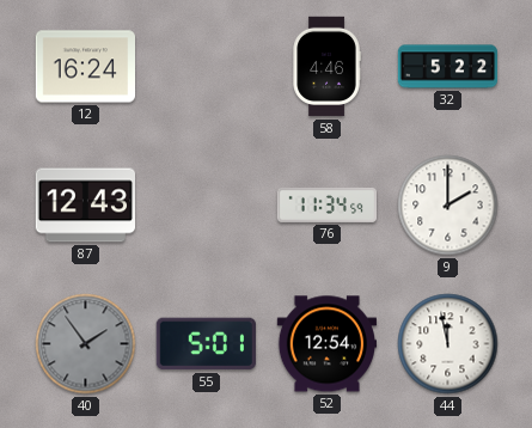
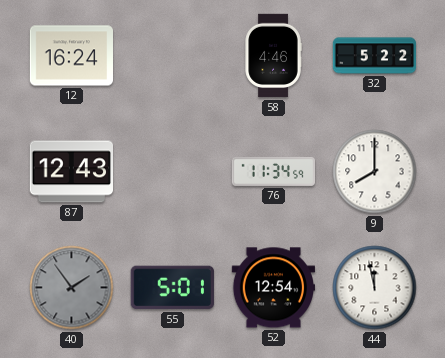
9: 2:00 -> 8:00
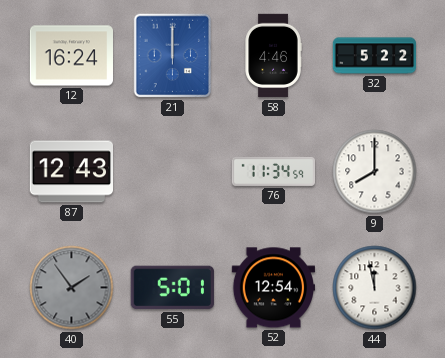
21: none -> 12:00
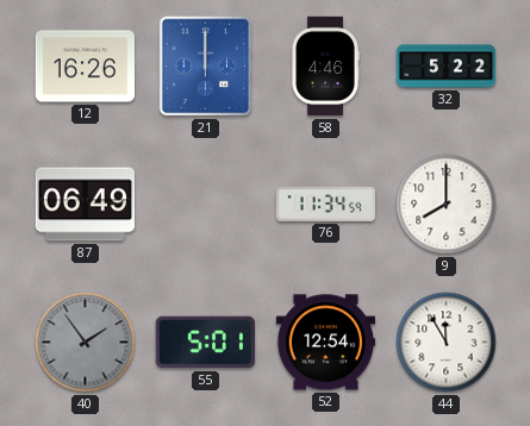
12: 16:24 -> 16:26
87: 12:43 -> 06:49
44: 11:58 -> 11:55
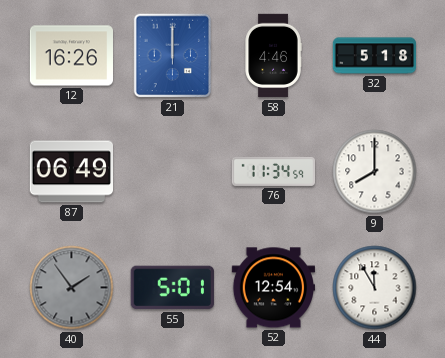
32: 5:22 -> 5:18
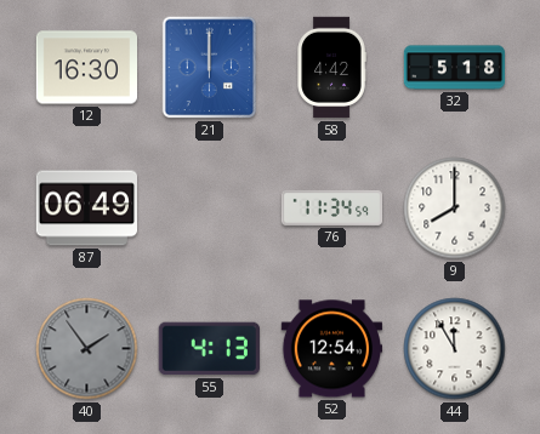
12: 16:26 -> 16:30
58: 4:46 -> 4:42
55: 5:01 -> 4:13
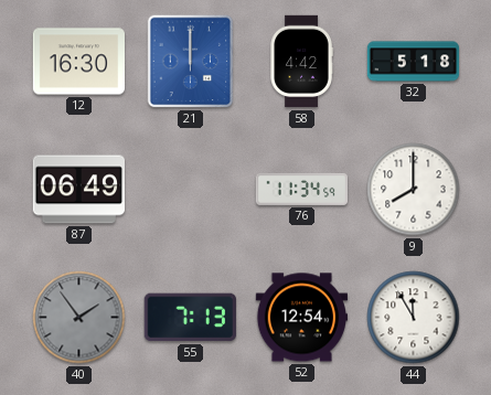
55: 4:13 -> 7:13
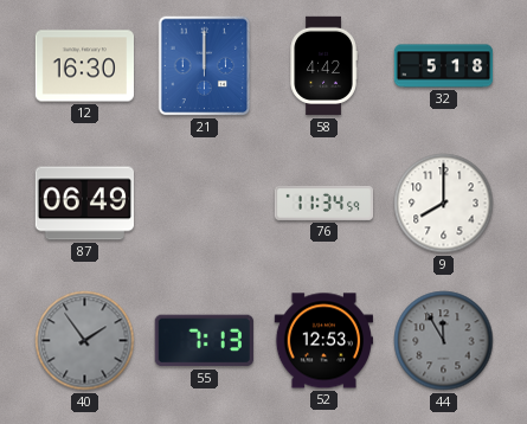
52: 12:54 -> 12:53
44 dial: white -> grey
